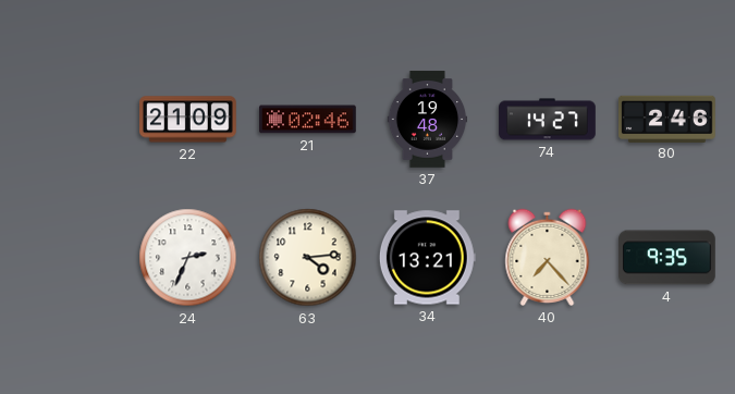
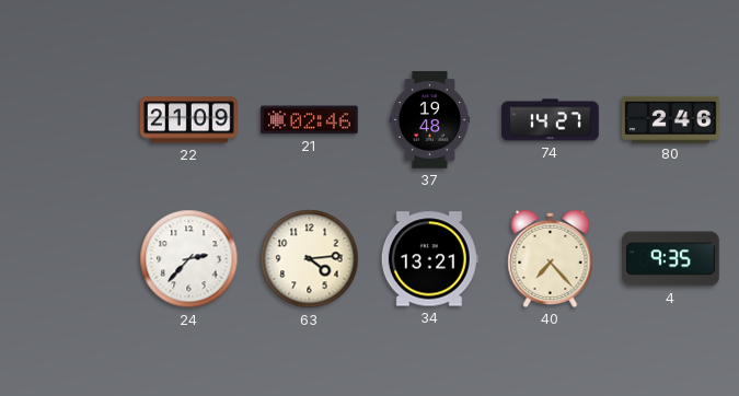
24: 2:34 -> 2:37
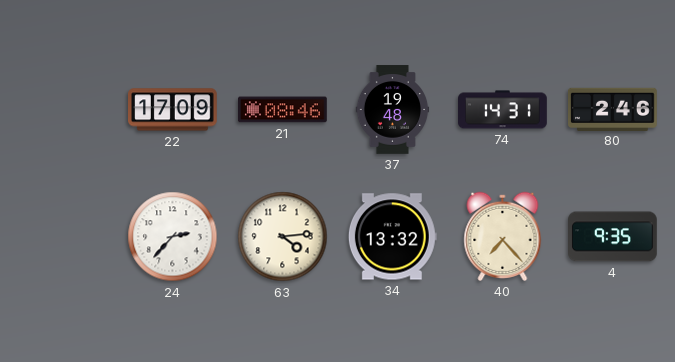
22: 21:09 -> 17:09
21: 02:46 -> 08:46
74: 14:27 -> 14:31
34: 13:21 -> 13:32
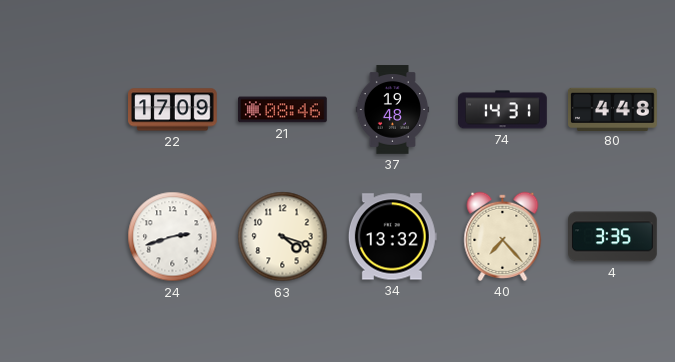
80: 2:46 -> 4:48
24: 2:37 -> 2:42
63: 4:14 -> 4:18
4: 9:35 -> 3:35
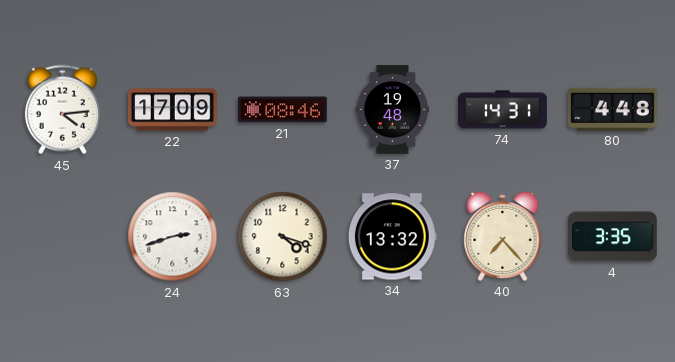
45: none -> 4:14
